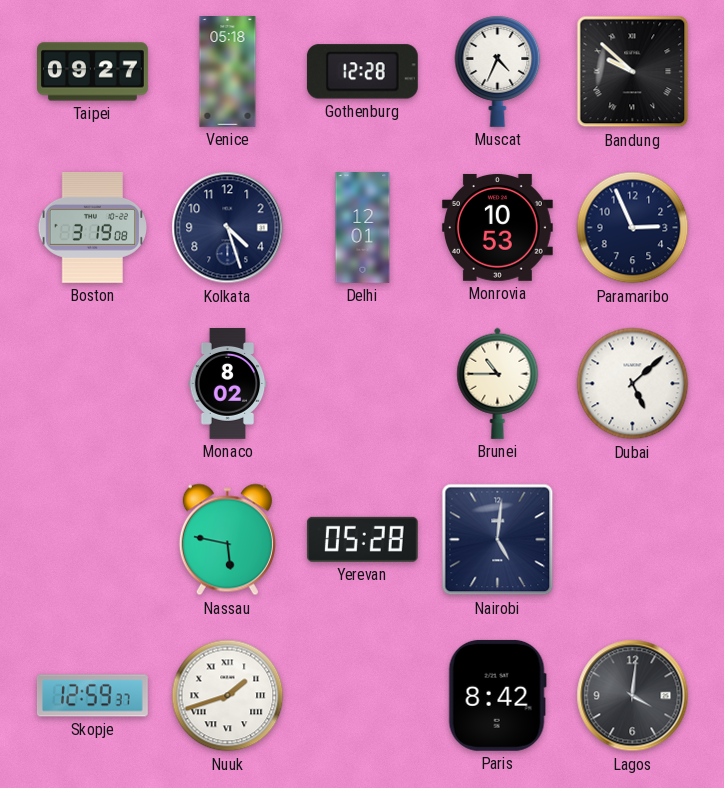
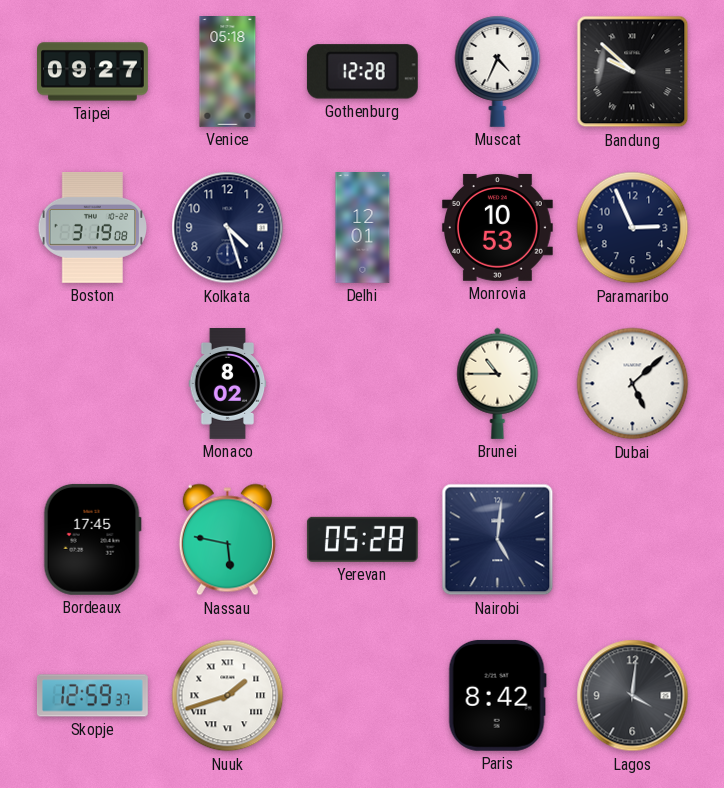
Bordeaux: none -> 17:45
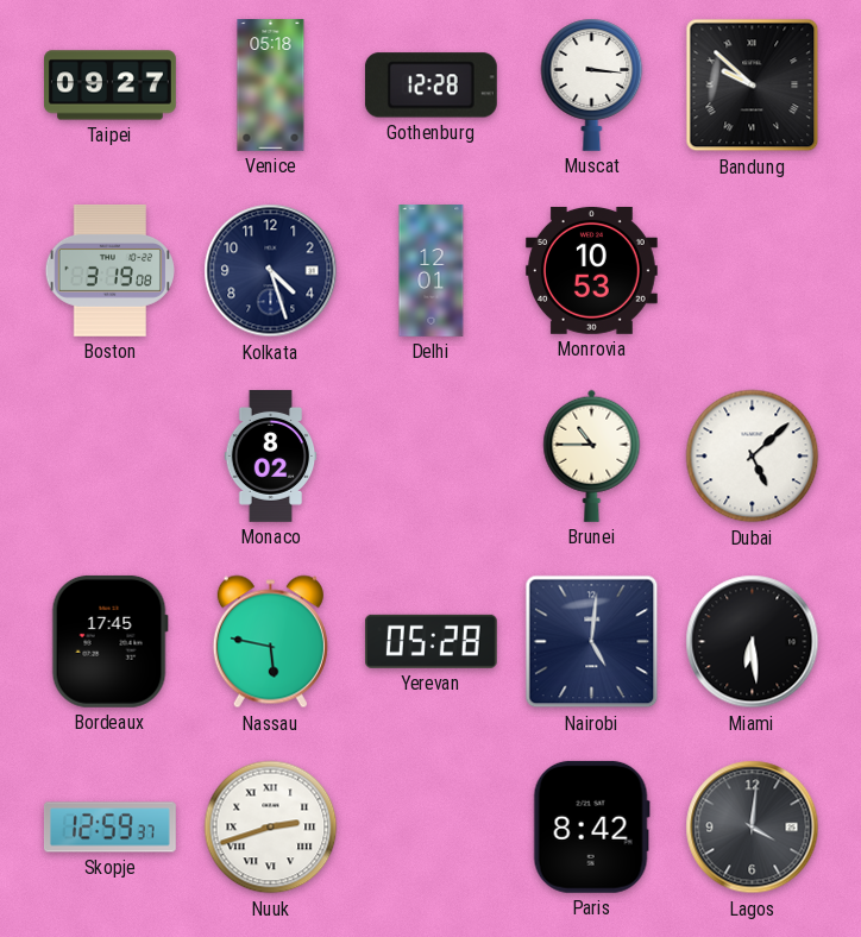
Muscat: 4:34 -> 3:16
Paramaribo: 2:56 -> none
Miami: none -> 6:29
Nuuk: 1:42 -> 2:42
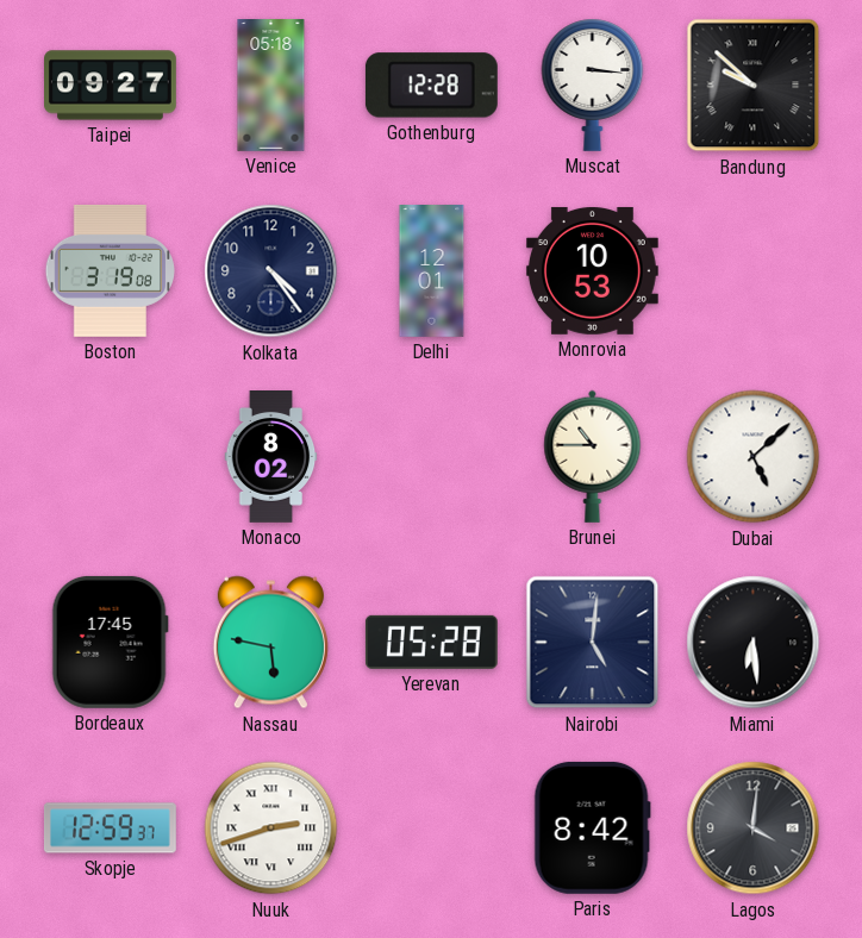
Kolkata: 4:27 -> 4:24
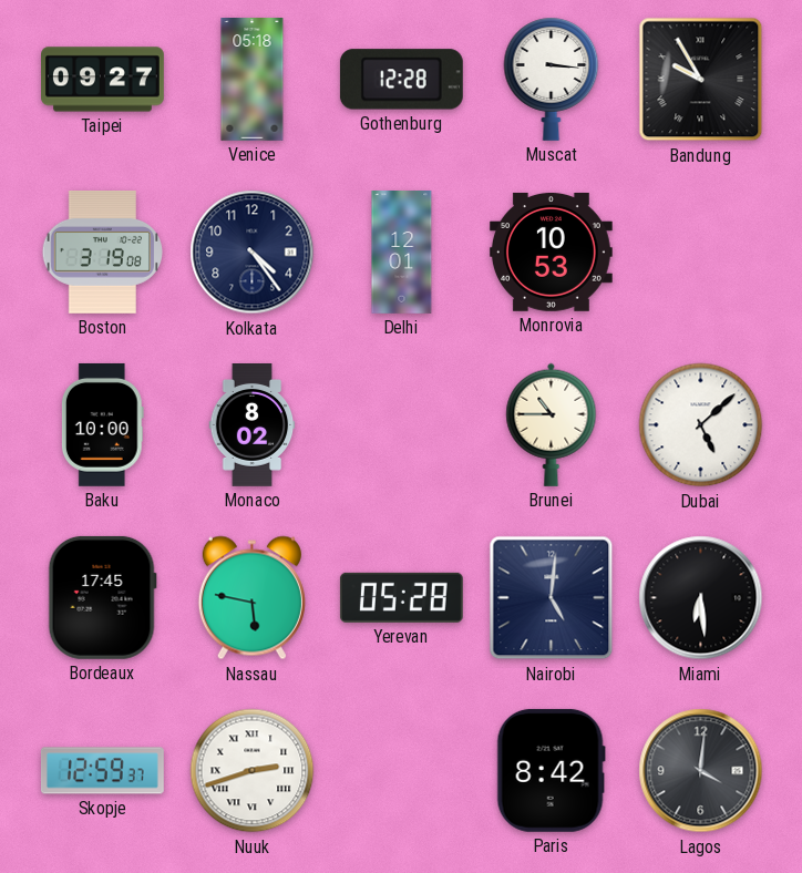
Bandung: 9:52 -> 9:55
Baku: none -> 10:00
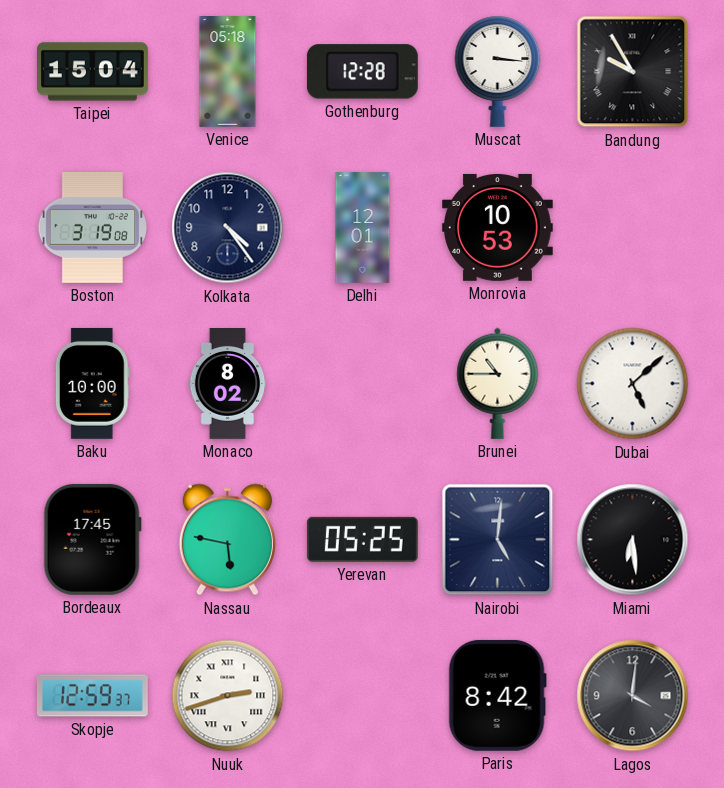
Taipei: 09:27 -> 15:04
Yerevan: 05:28 -> 05:25
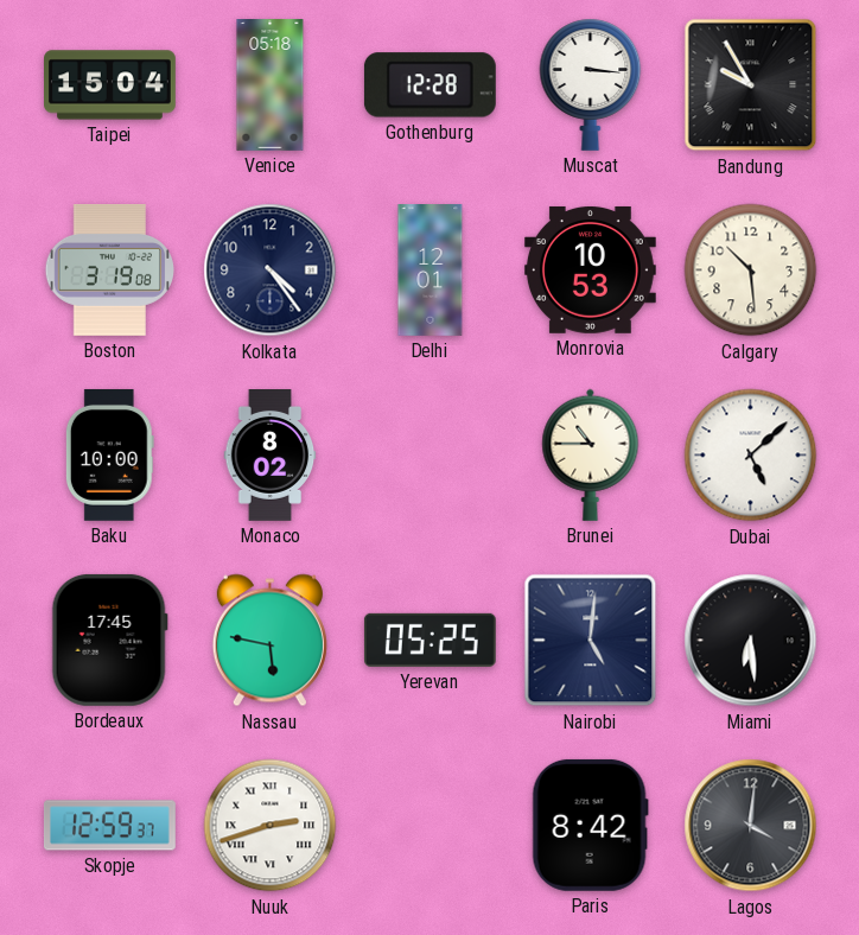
Calgary: none -> 10:29
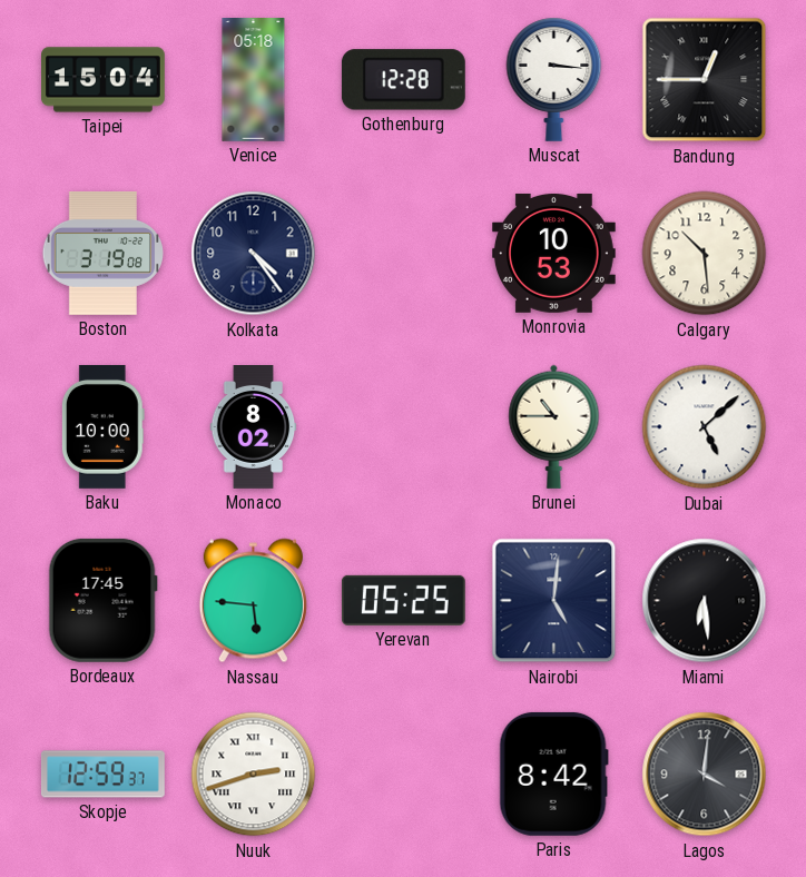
Bandung: 9:55 -> 12:45
Delhi: 12:01 -> none
Nassau: 5:47 -> 5:46
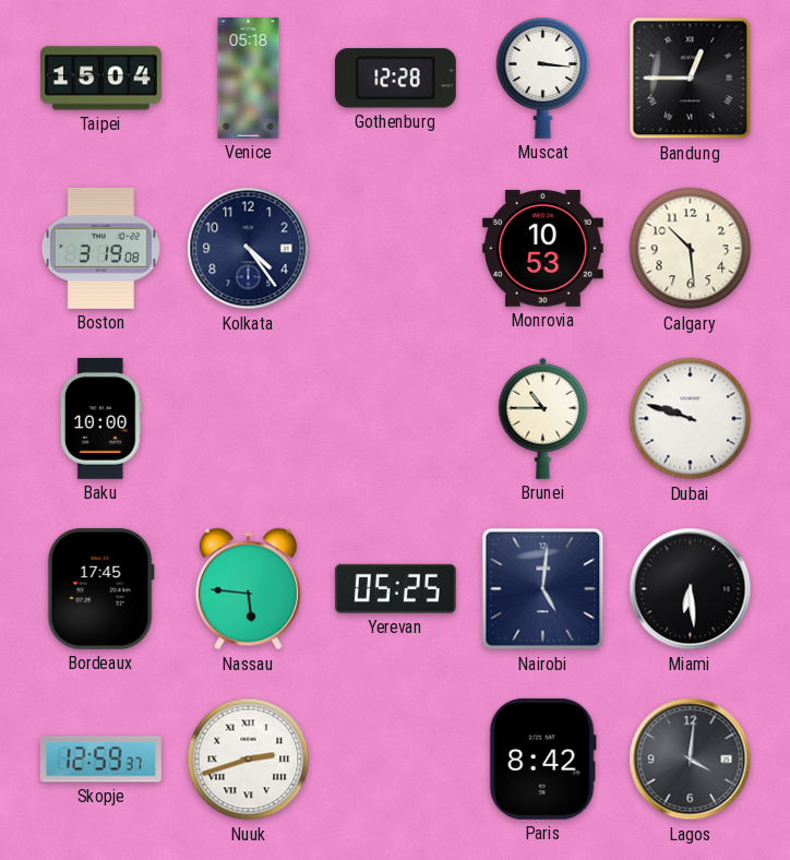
Monaco: 8:02 -> none
Dubai: 5:08 -> 9:48
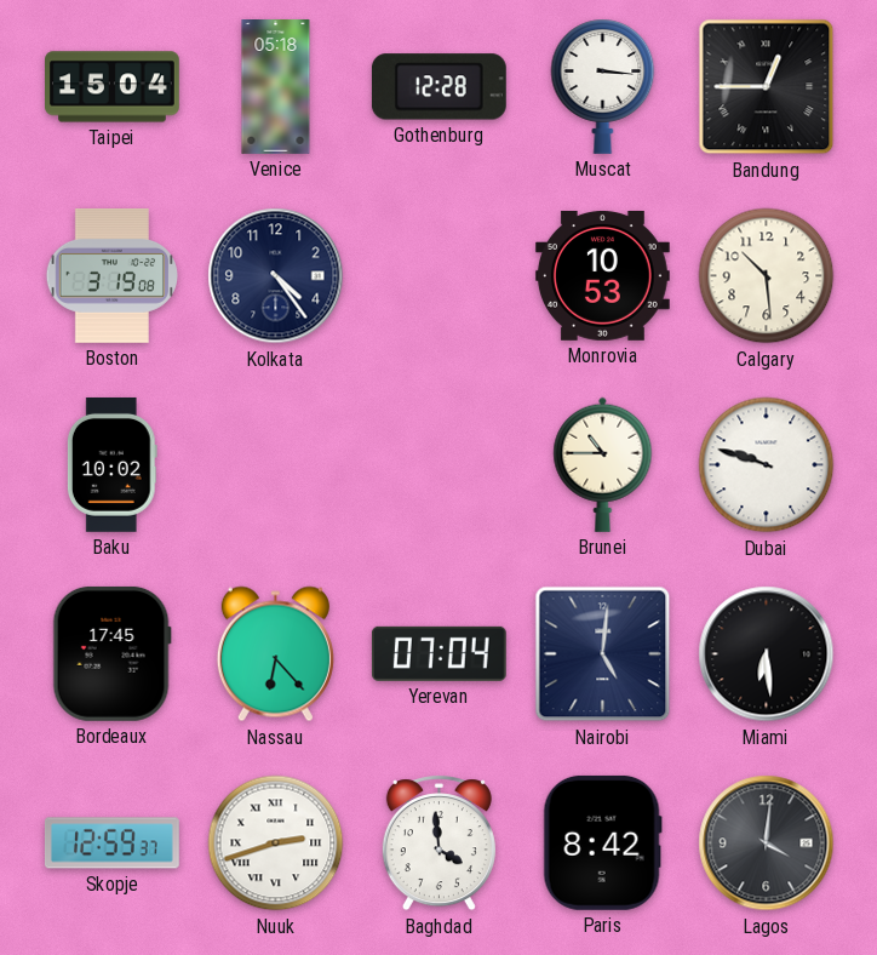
Baku: 10:00 -> 10:02
Nassau: 5:46 -> 6:23
Yerevan: 05:25 -> 07:04
Baghdad: none -> 3:59
